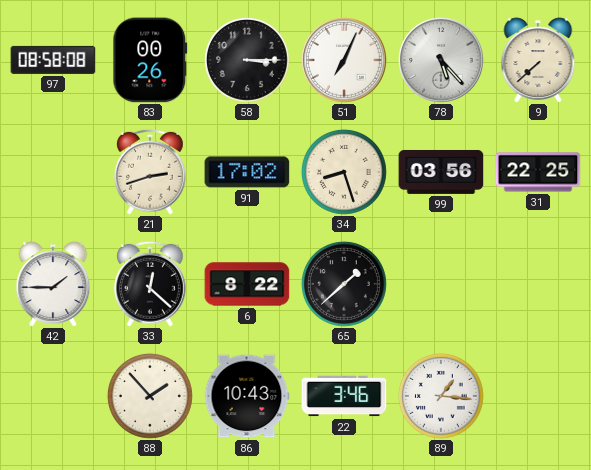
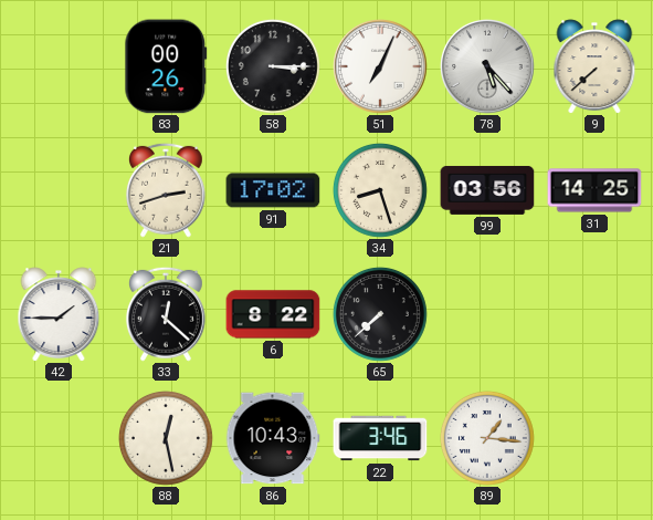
97: 08:58 -> none
31: 22:25 -> 14:25
65: 1:38 -> 7:38
88: 1:53 -> 12:28
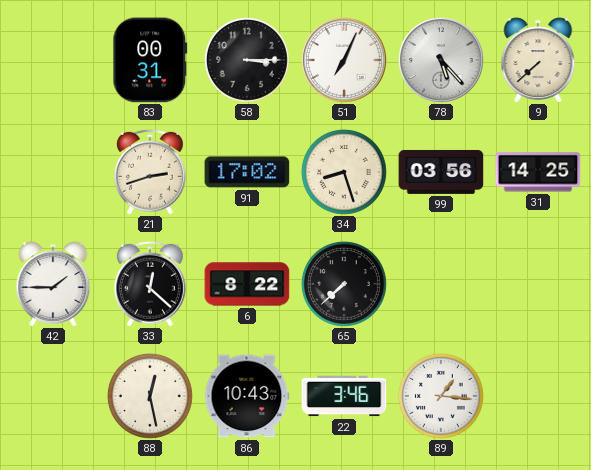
83: 00:26 -> 00:31
